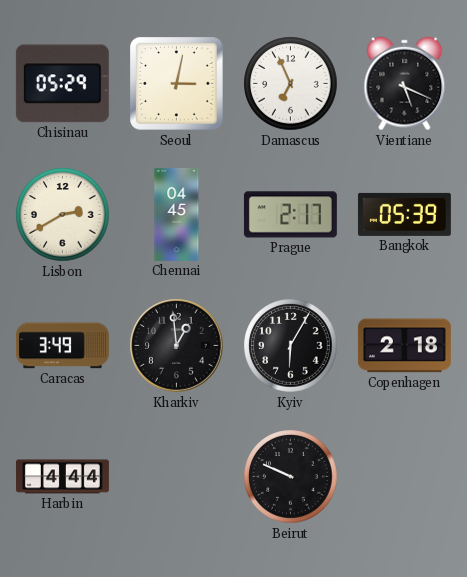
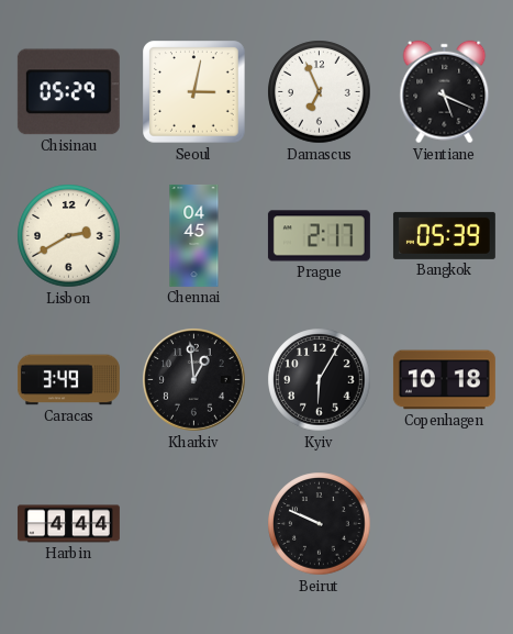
Copenhagen: 2:18 -> 10:18
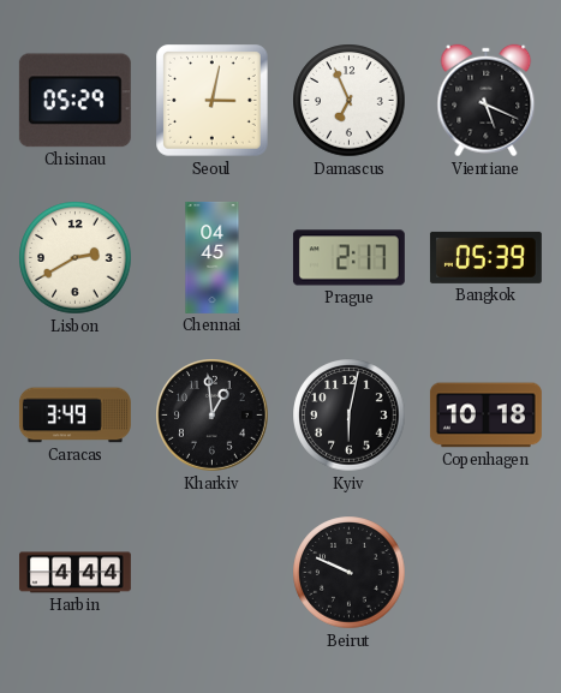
Kyiv: 6:05 -> 6:02
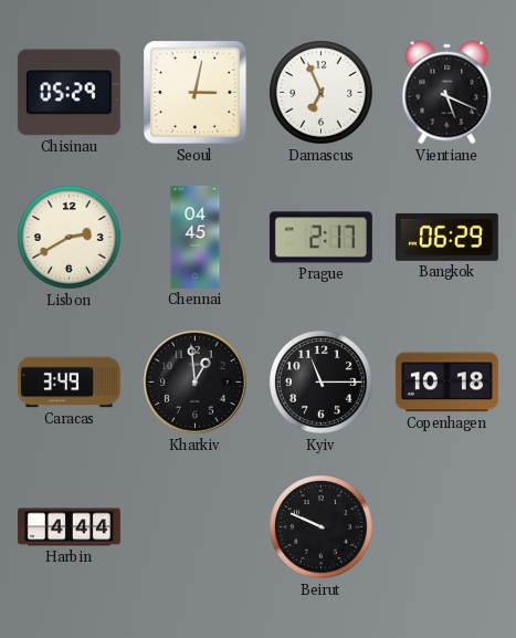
Bangkok: 05:39 -> 06:29
Kyiv: 6:02 -> 11:15
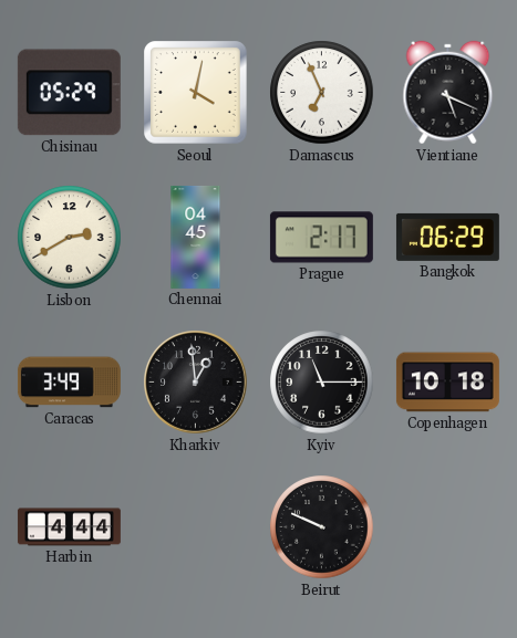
Seoul: 3:02 -> 4:02
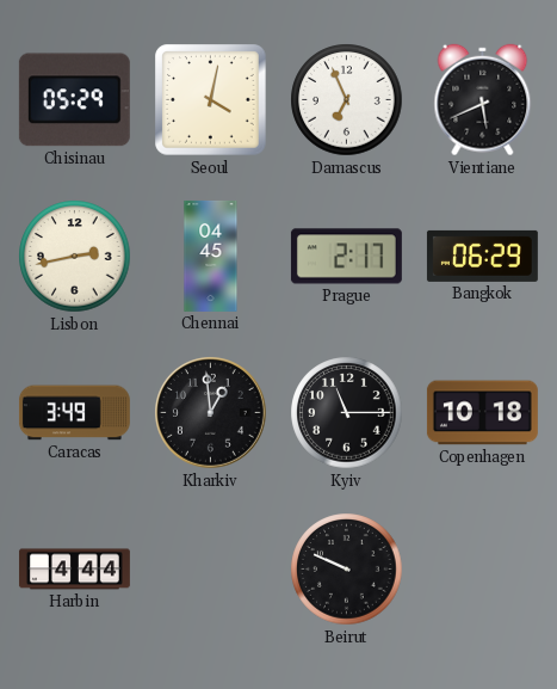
Vientiane: 5:19 -> 5:41
Lisbon: 2:40 -> 2:43
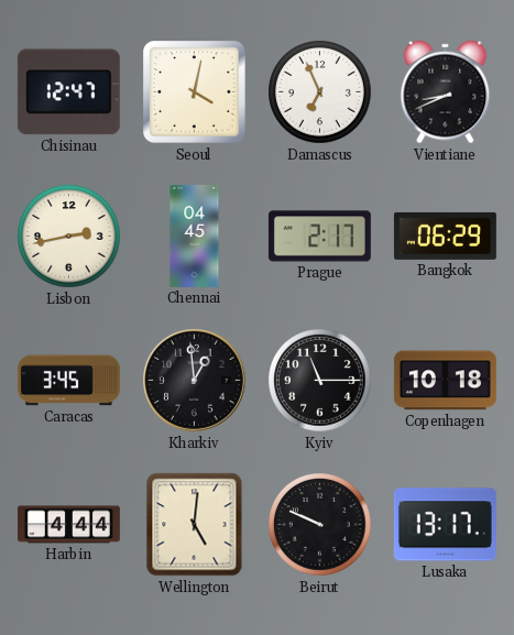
Chisinau: 05:29 -> 12:47
Vientiane: 5:41 -> 8:41
Caracas: 3:49 -> 3:45
Wellington: none -> 5:01
Lusaka: none -> 13:17
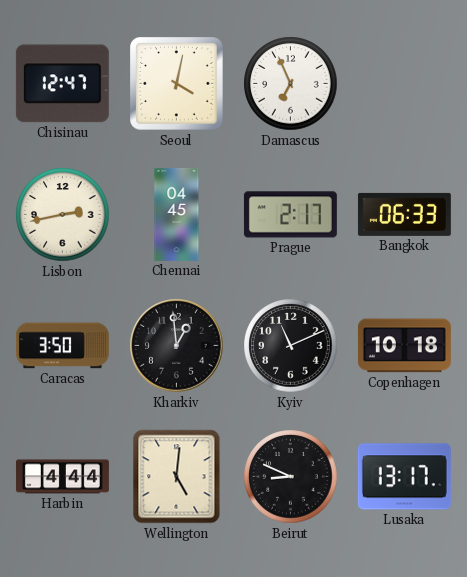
Vientiane: 8:41 -> none
Bangkok: 06:29 -> 06:33
Caracas: 3:45 -> 3:50
Kyiv: 11:15 -> 11:11
Beirut: 9:49 -> 8:49
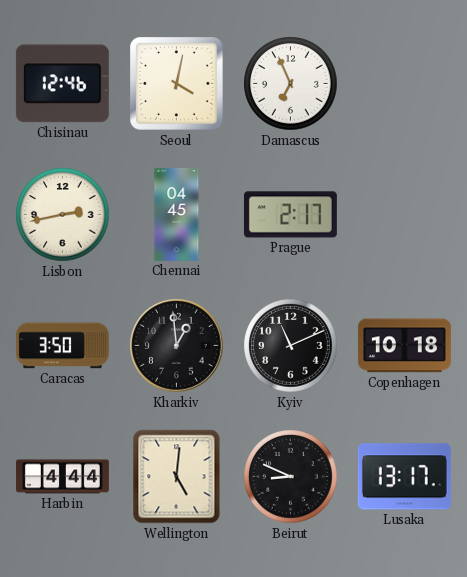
Chisinau: 12:47 -> 12:46
Bangkok: 06:33 -> none
